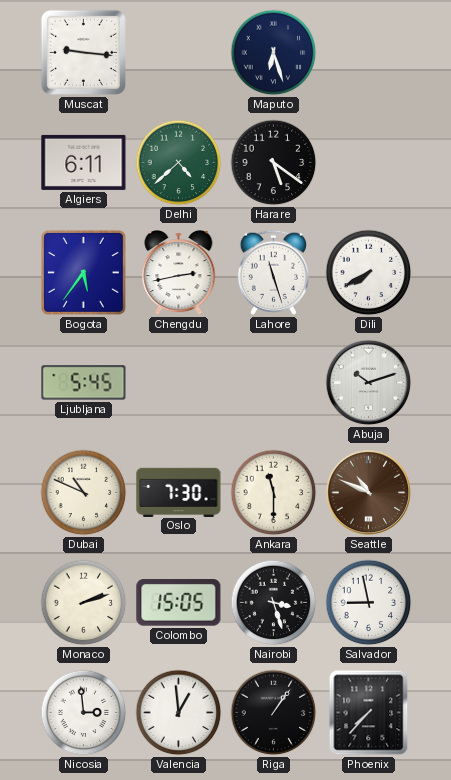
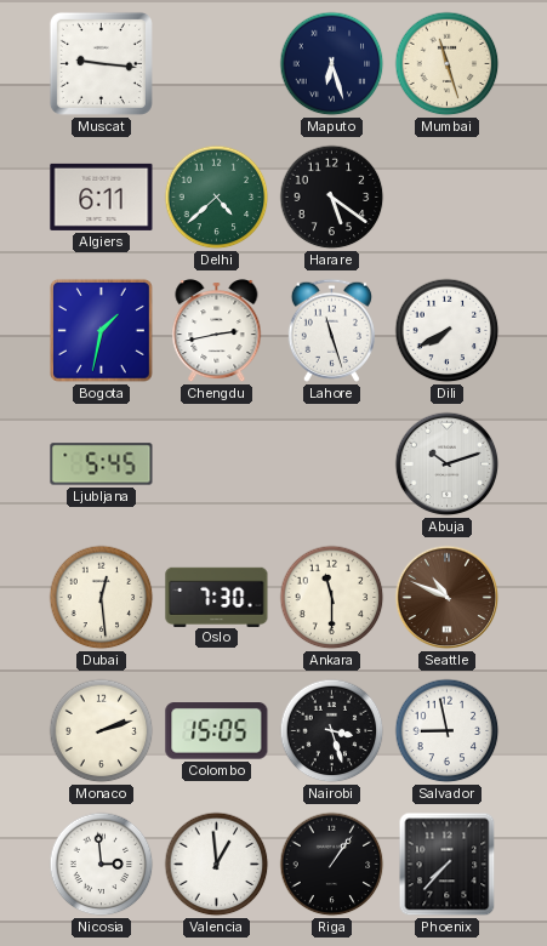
Mumbai: none -> 11:27
Bogota: 5:36 -> 1:32
Dubai: 10:49 -> 12:29
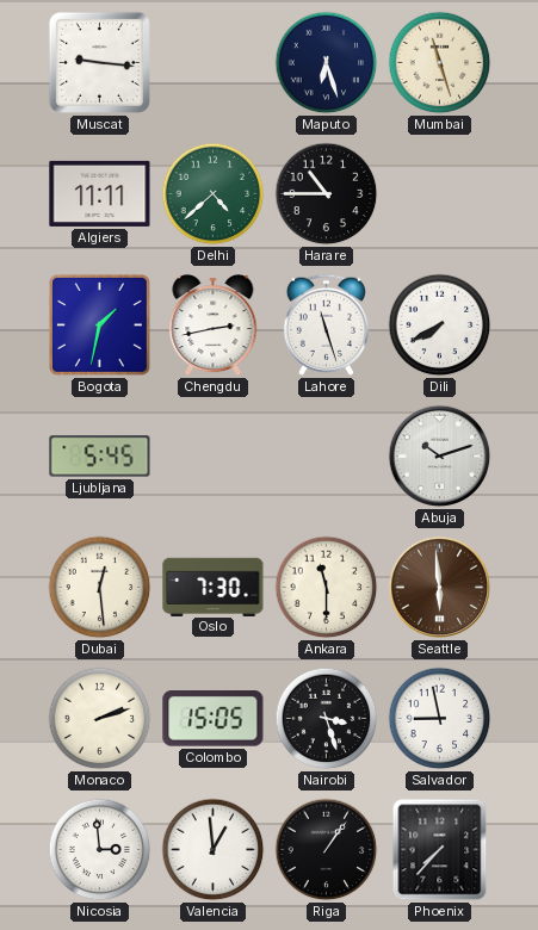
Algiers: 6:11 -> 11:11
Harare: 5:21 -> 10:45
Seattle: 10:49 -> 5:59
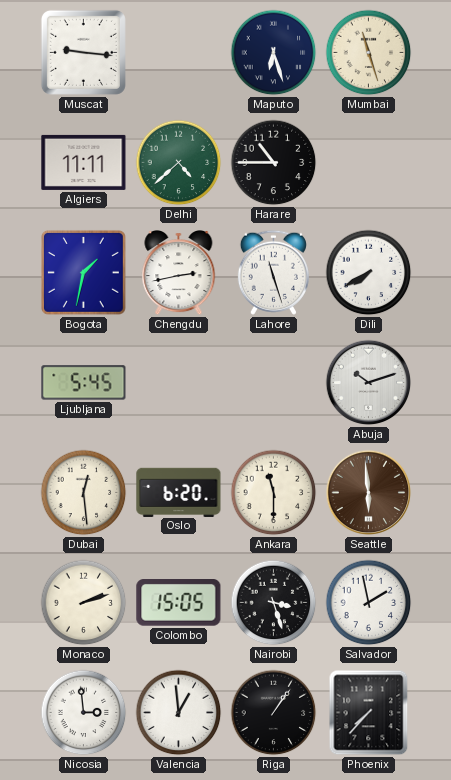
Oslo: 7:30 -> 6:20
Salvador: 8:58 -> 1:58
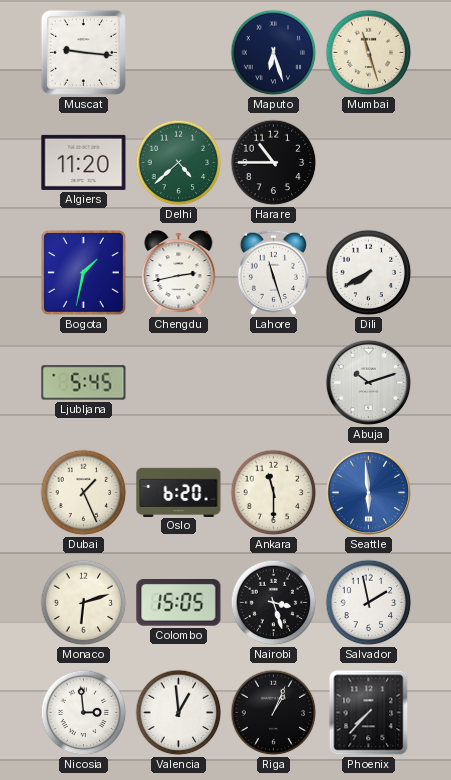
Algiers: 11:11 -> 11:20
Dubai: 12:29 -> 1:26
Seattle dial: brown -> blue
Monaco: 2:12 -> 6:12
Riga: 1:06 -> 1:04
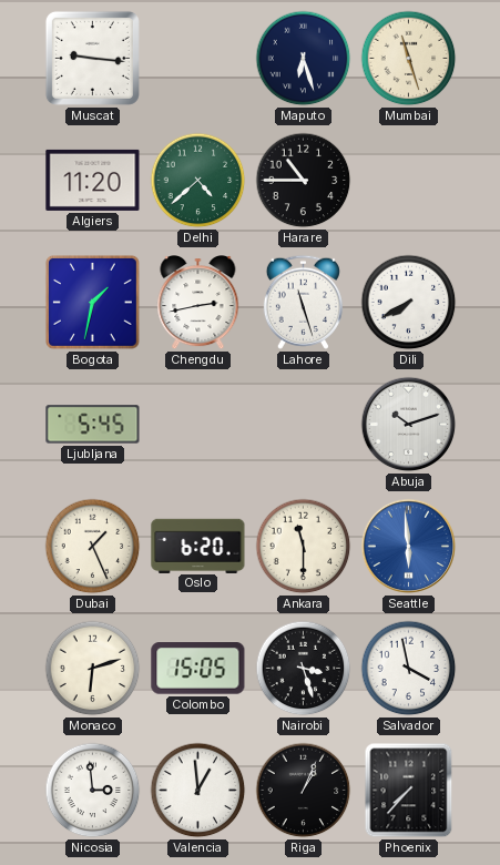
Salvador: 1:58 -> 3:58
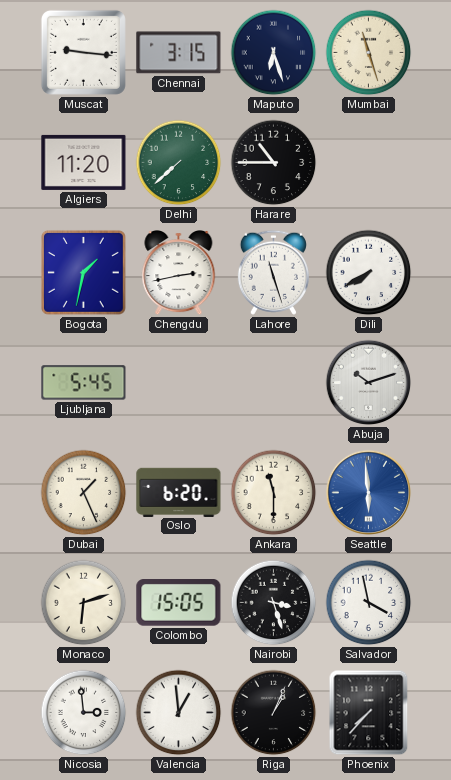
Chennai: none -> 3:15
Delhi: 4:38 -> 7:38
